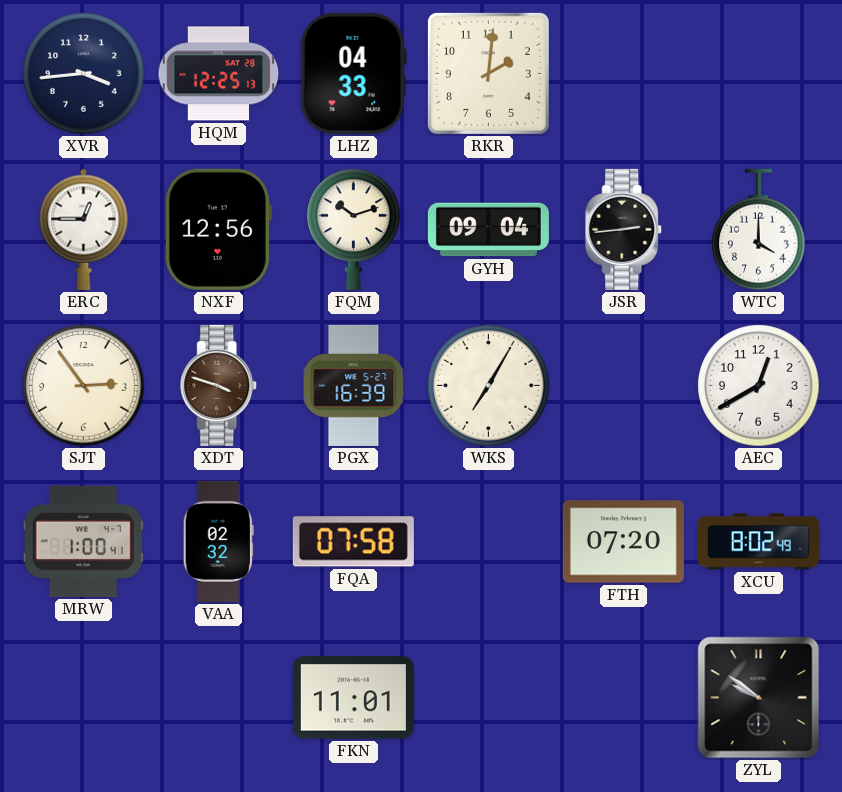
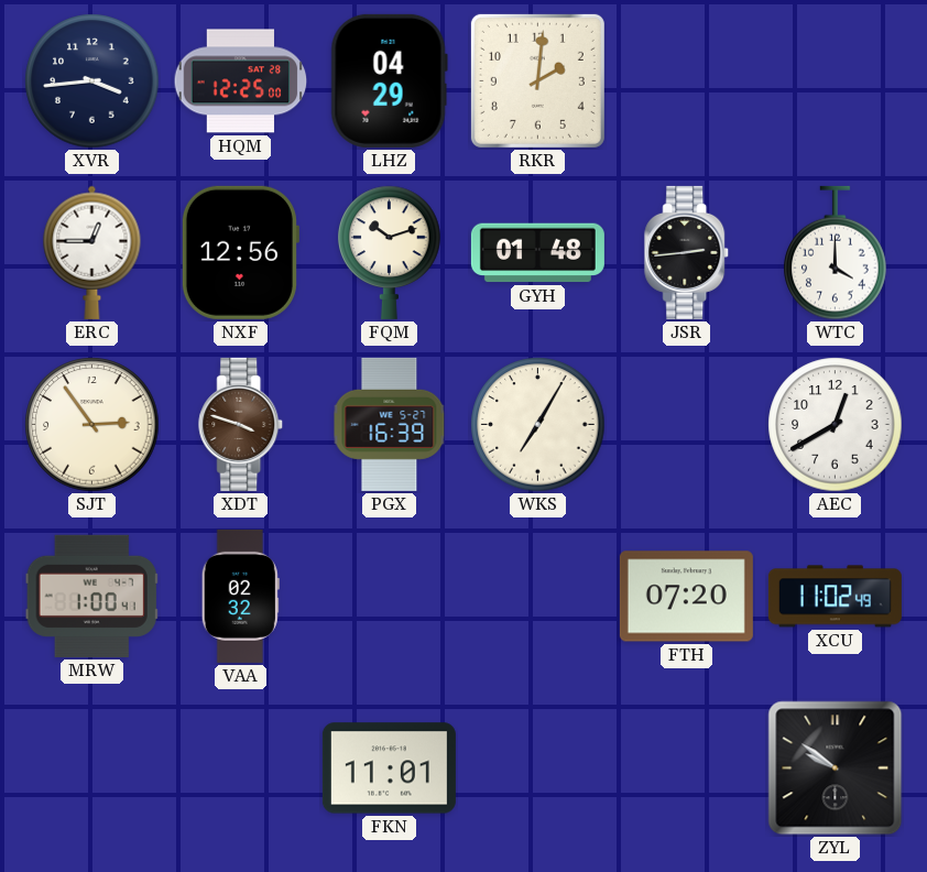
HQM: 12:25:13 -> 12:25:00
LHZ: 04:33 -> 04:29
GYH: 09:04 -> 01:48
FQA: 07:58 -> none
XCU: 8:02 -> 11:02
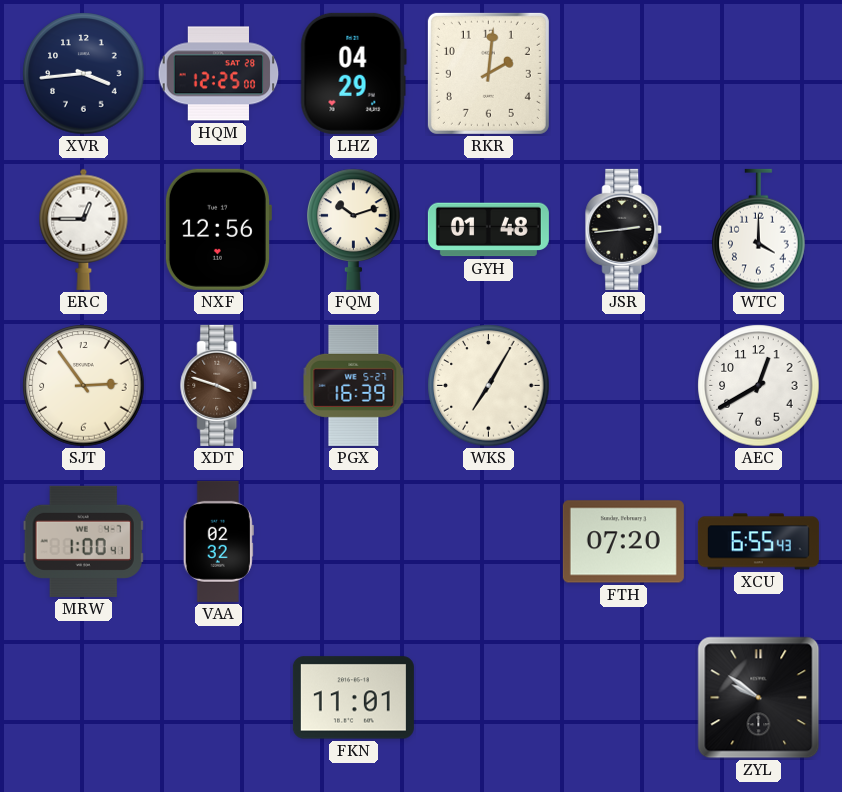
XCU: 11:02 -> 6:55
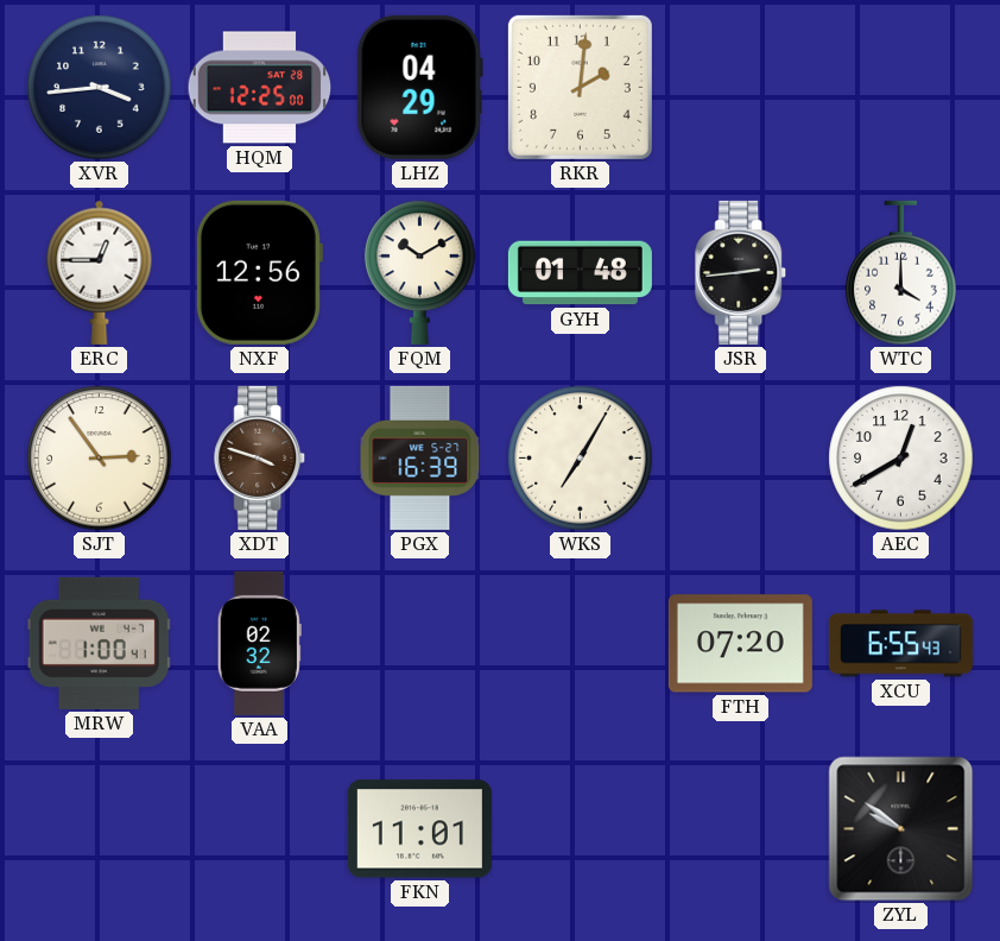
FQM: 10:12 -> 10:10
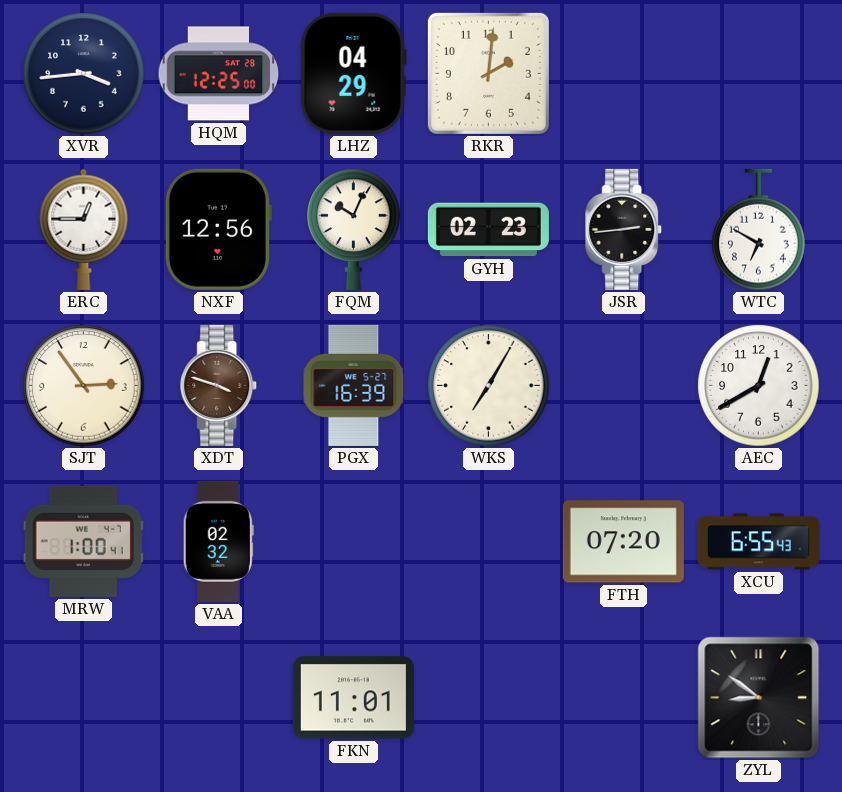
FQM: 10:10 -> 10:04
GYH: 01:48 -> 02:23
WTC: 4:00 -> 6:50
ZYL: 9:51 -> 8:51
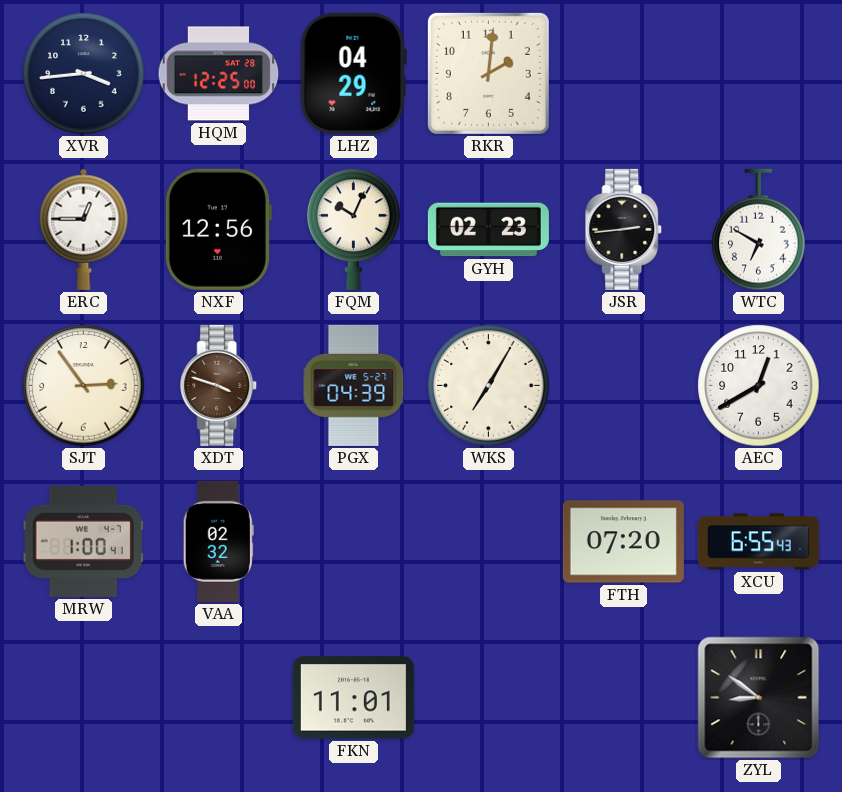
PGX: 16:39 -> 04:39
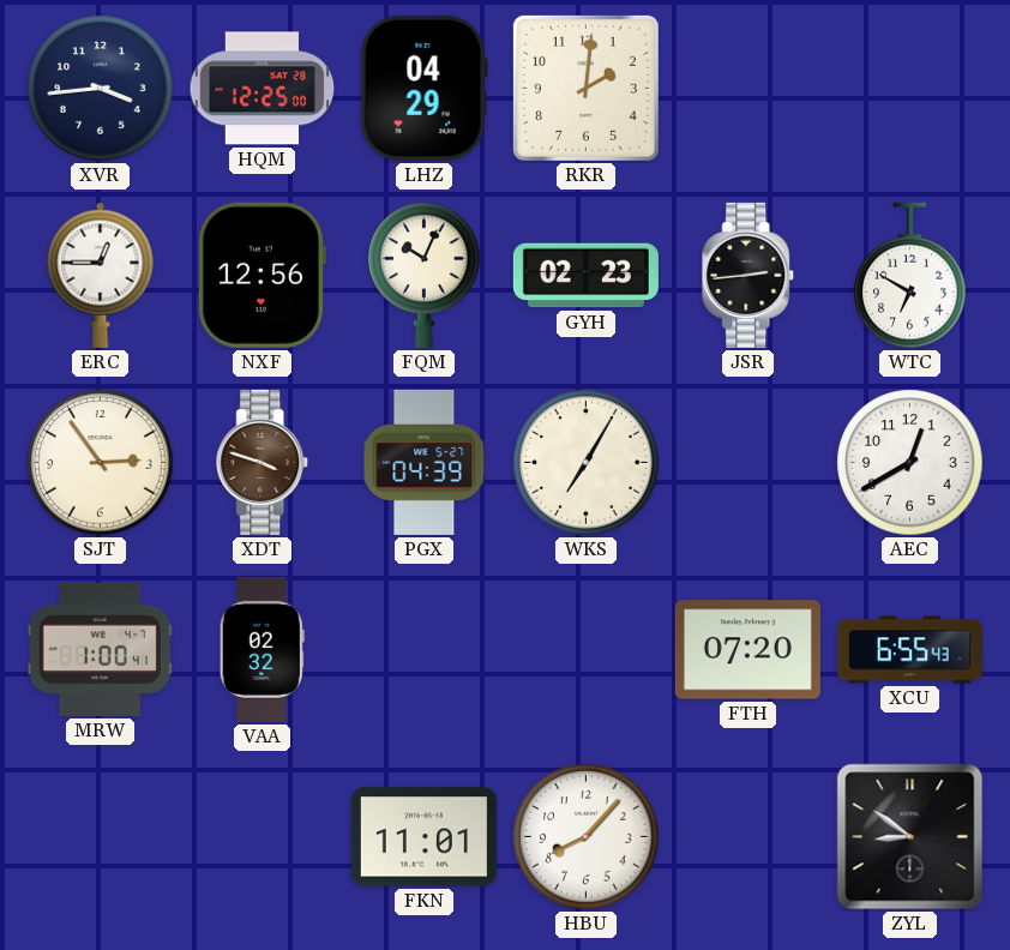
HBU: none -> 8:07
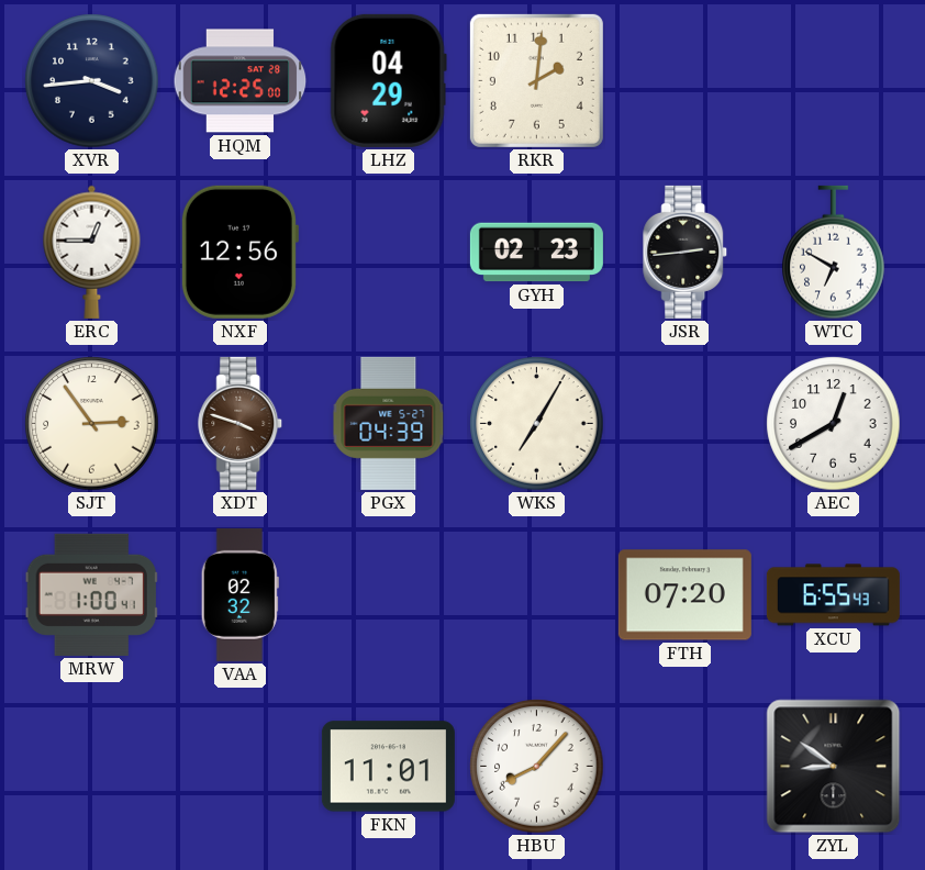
FQM: 10:04 -> none
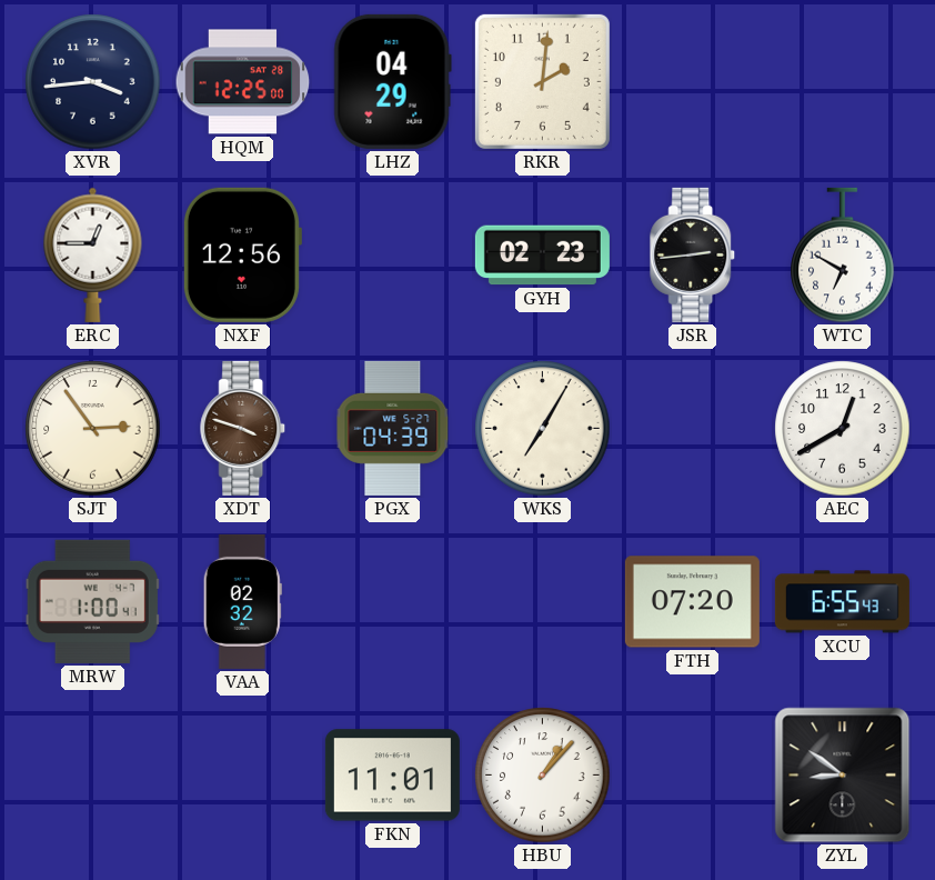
HBU: 8:07 -> 1:07
